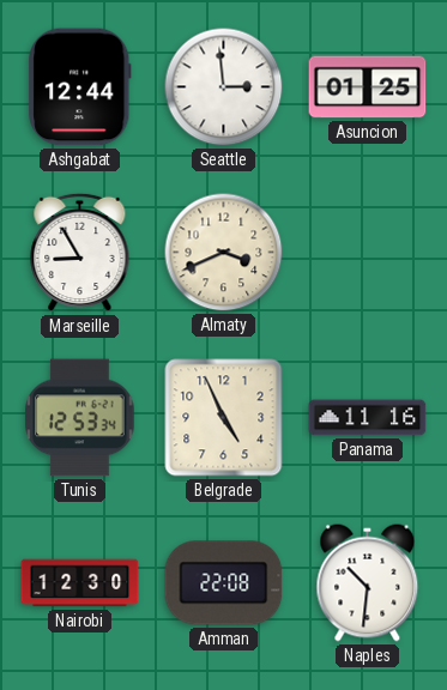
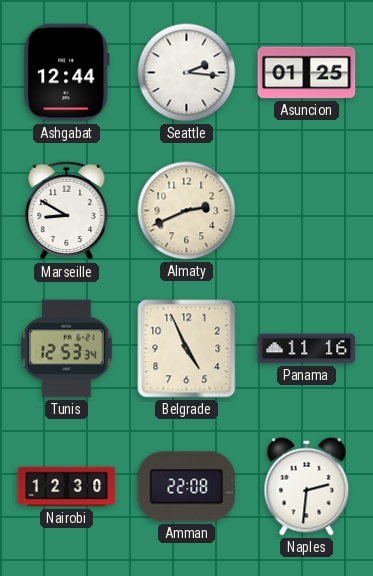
Seattle: 2:59 -> 2:16
Marseille: 8:55 -> 8:50
Almaty: 3:41 -> 2:41
Naples: 10:31 -> 2:31
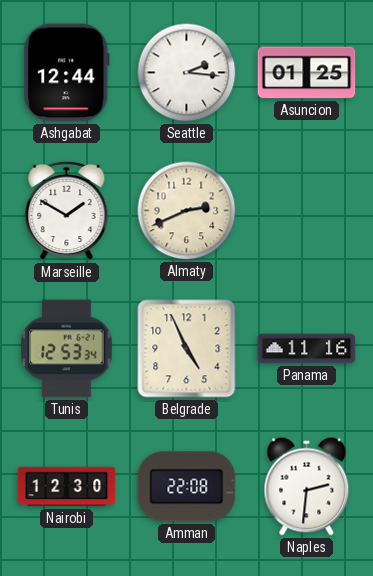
Marseille: 8:50 -> 1:50
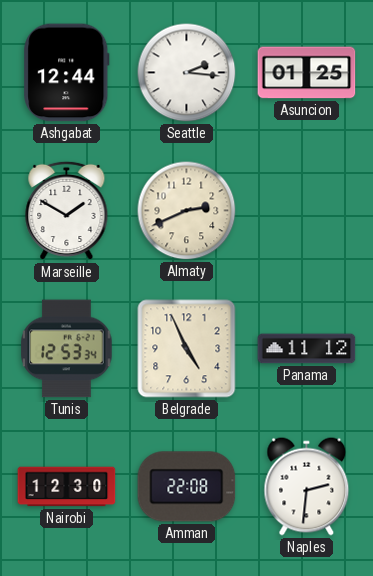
Panama: 11:16 -> 11:12
